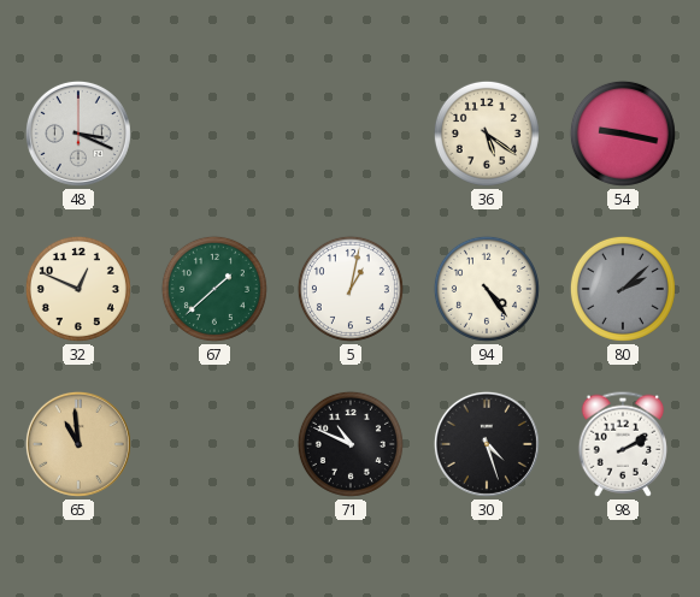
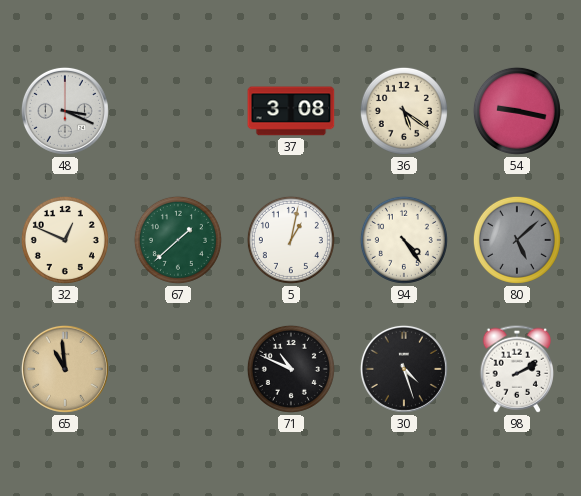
37: none -> 3:08
80: 2:08 -> 5:08
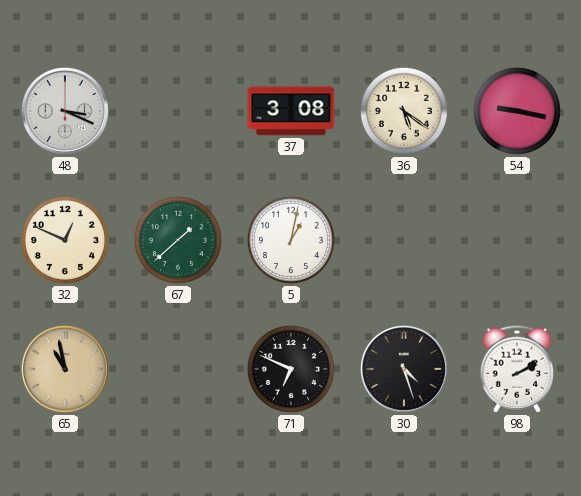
94: 4:24 -> none
80: 5:08 -> none
65: 10:59 -> 10:58
71: 10:49 -> 6:49
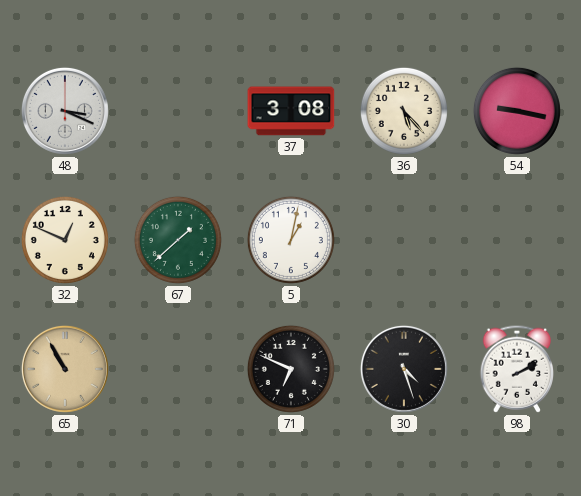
36: 5:21 -> 5:23
65: 10:58 -> 10:55
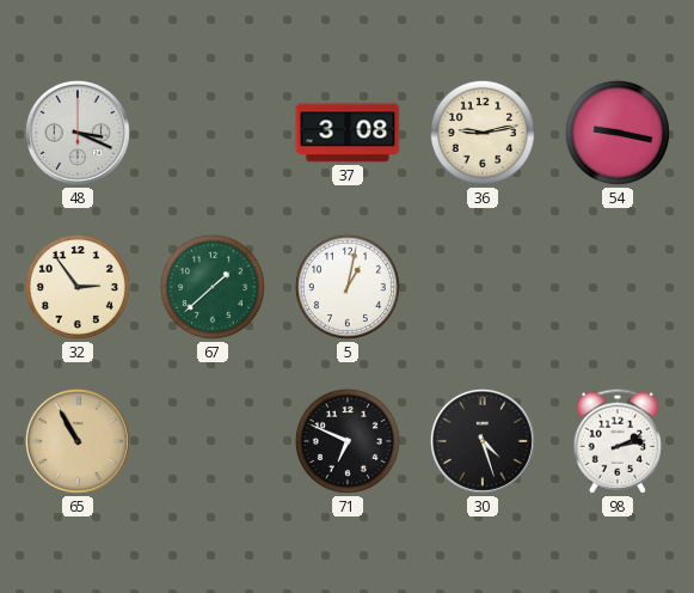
36: 5:23 -> 9:13
32: 12:49 -> 2:54
98: 2:10 -> 2:13
